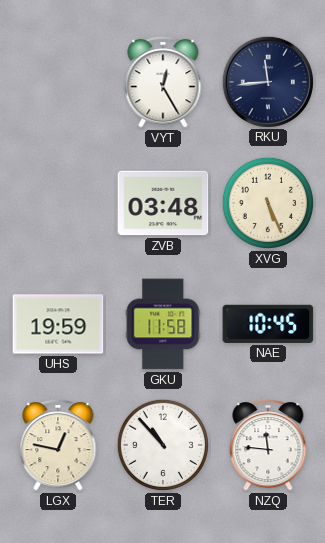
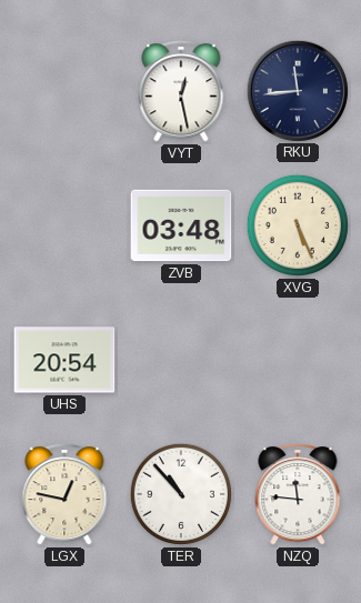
VYT: 12:25 -> 12:28
UHS: 19:59 -> 20:54
GKU: 11:58 -> none
NAE: 10:45 -> none
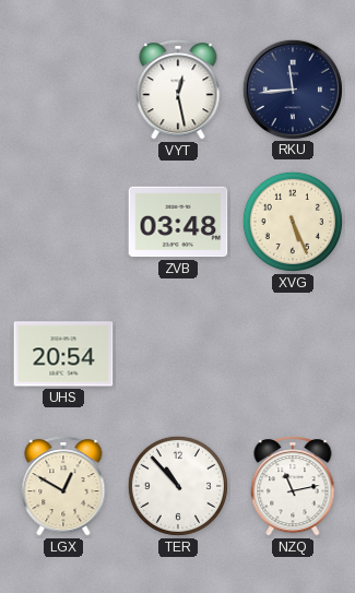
LGX: 12:47 -> 12:50
NZQ: 11:46 -> 11:13
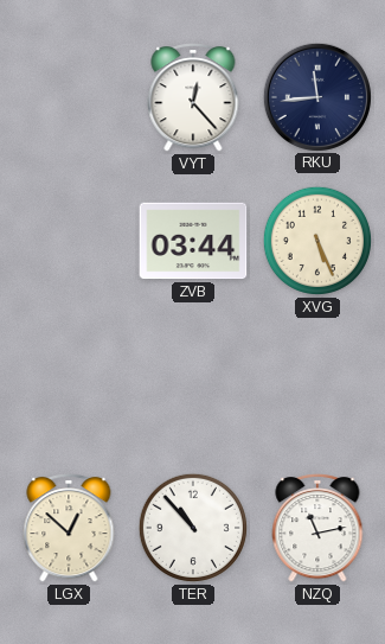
VYT: 12:28 -> 12:23
ZVB: 03:48 -> 03:44
UHS: 20:54 -> none
LGX: 12:50 -> 12:52
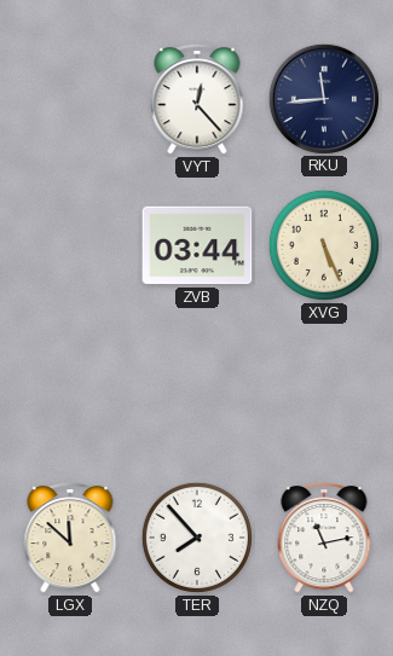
LGX: 12:52 -> 11:52
TER: 10:53 -> 7:53
